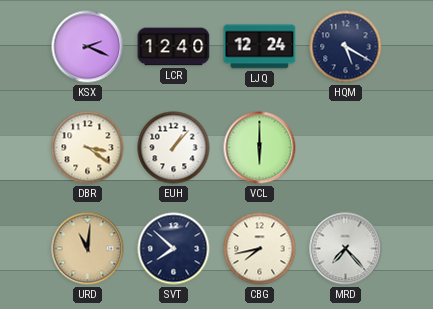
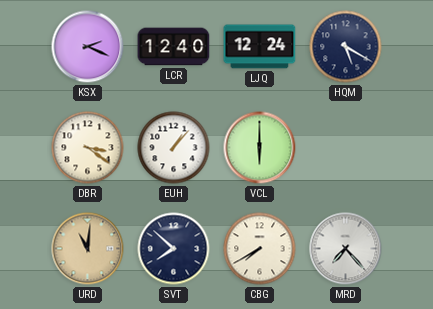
CBG: 7:43 -> 7:40
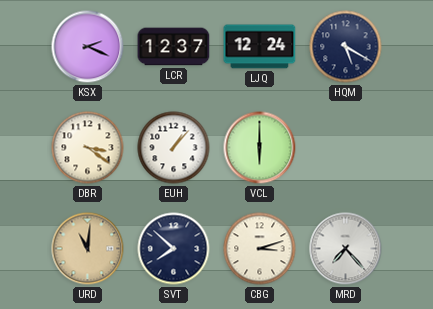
LCR: 12:40 -> 12:37
CBG: 7:40 -> 3:12
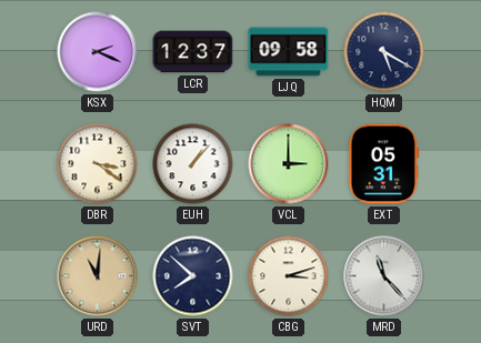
LJQ: 12:24 -> 09:58
VCL: 6:00 -> 3:00
EXT: none -> 05:31
MRD: 7:23 -> 11:23
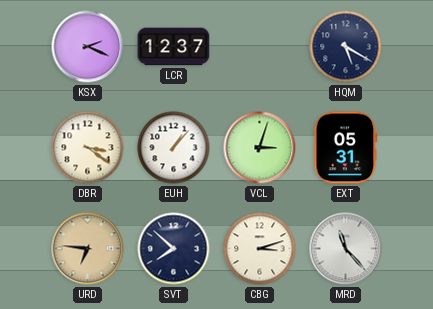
LJQ: 09:58 -> none
VCL: 3:00 -> 3:03
URD: 11:01 -> 6:46
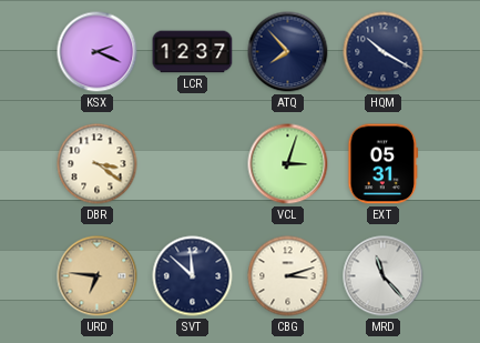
ATQ: none -> 7:53
HQM: 5:20 -> 10:20
EUH: 1:07 -> none
SVT: 7:52 -> 11:52
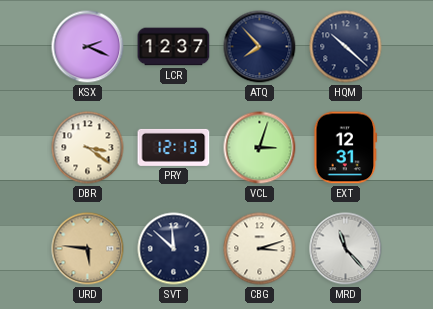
HQM: 10:20 -> 10:22
PRY: none -> 12:13
EXT: 05:31 -> 12:31
URD: 6:46 -> 5:46
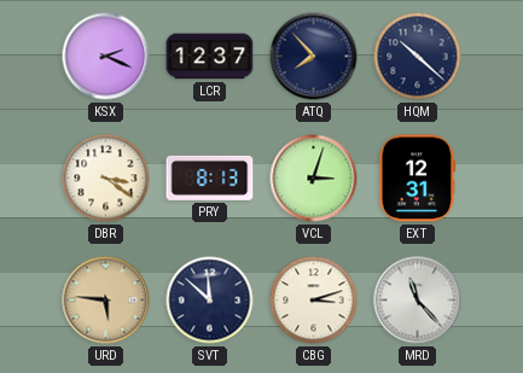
PRY: 12:13 -> 8:13
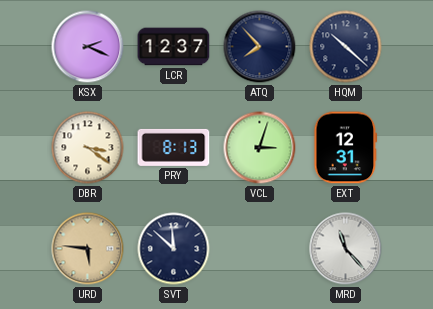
CBG: 3:12 -> none
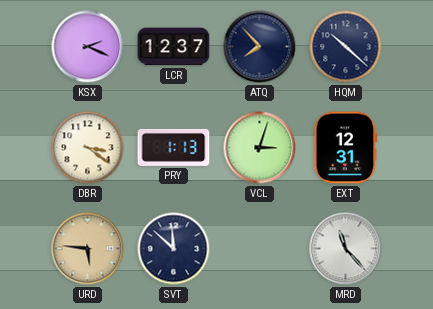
PRY: 8:13 -> 1:13
